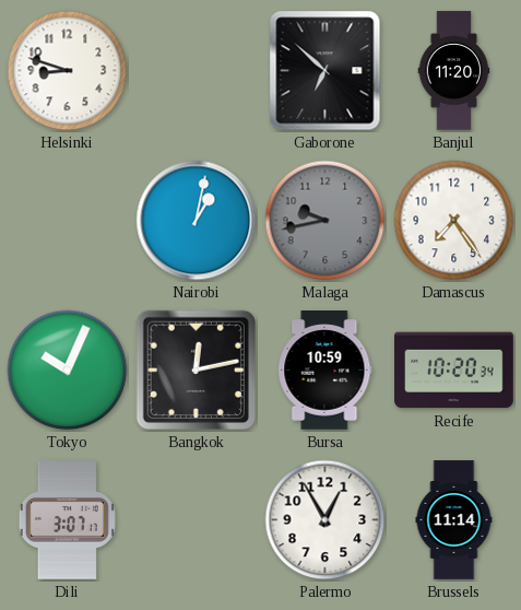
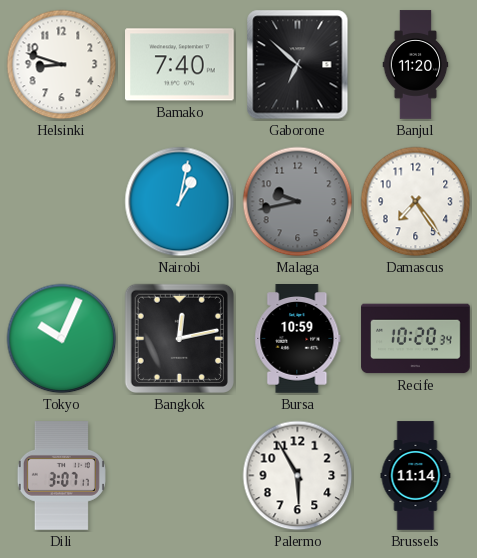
Bamako: none -> 7:40
Palermo: 12:55 -> 5:55
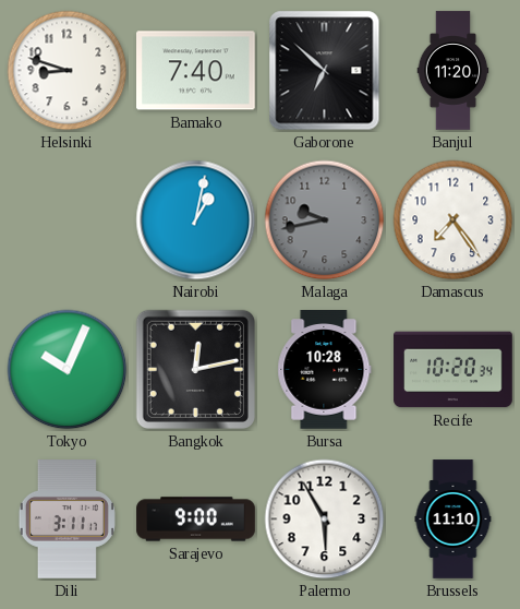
Bursa: 10:59 -> 10:28
Dili: 3:07 -> 3:11
Sarajevo: none -> 9:00
Brussels: 11:14 -> 11:10
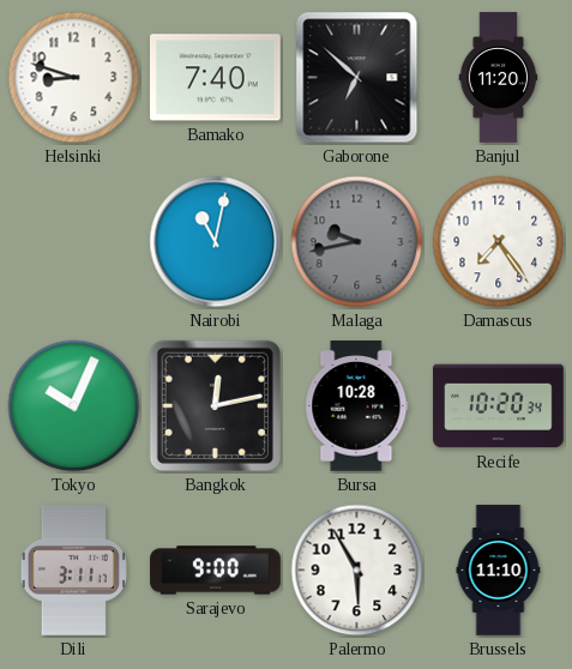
Nairobi: 1:02 -> 11:02
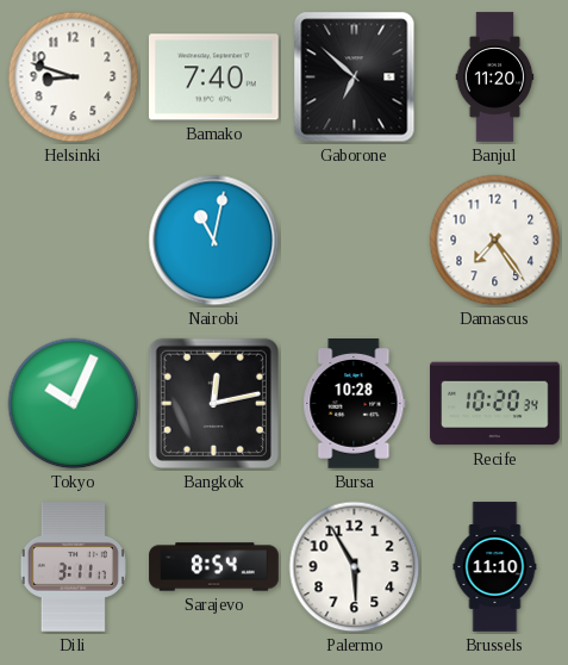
Malaga: 9:43 -> none
Sarajevo: 9:00 -> 8:54
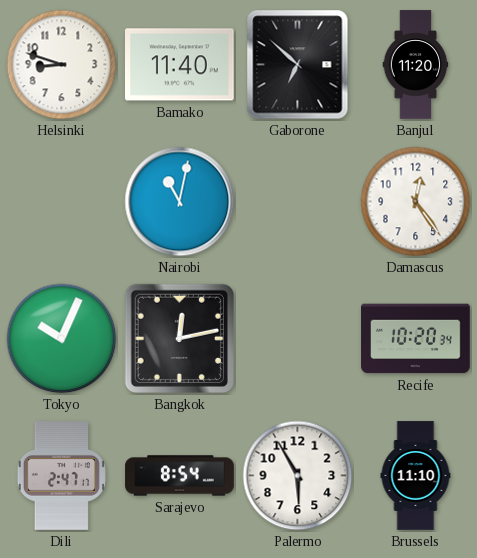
Bamako: 7:40 -> 11:40
Damascus: 7:24 -> 12:24
Bursa: 10:28 -> none
Dili: 3:11 -> 2:47
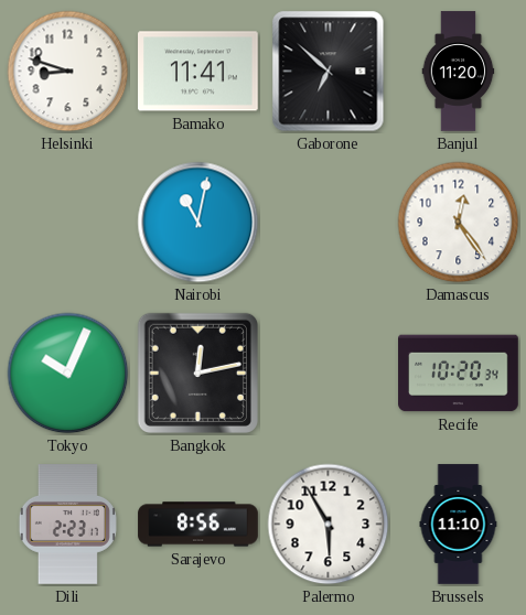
Bamako: 11:40 -> 11:41
Dili: 2:47 -> 2:23
Sarajevo: 8:54 -> 8:56
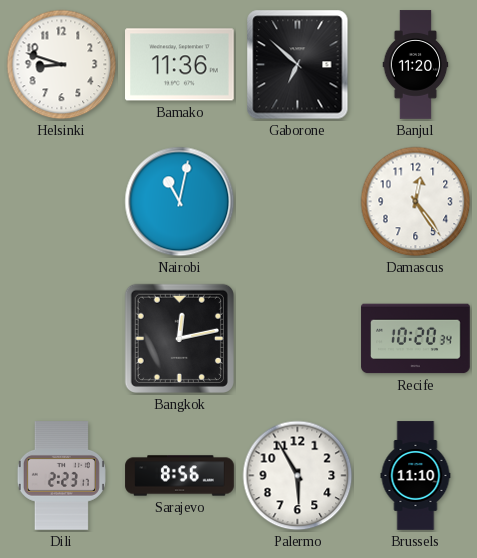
Bamako: 11:41 -> 11:36
Tokyo: 10:04 -> none
